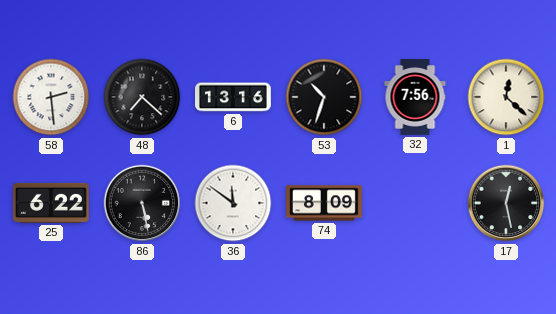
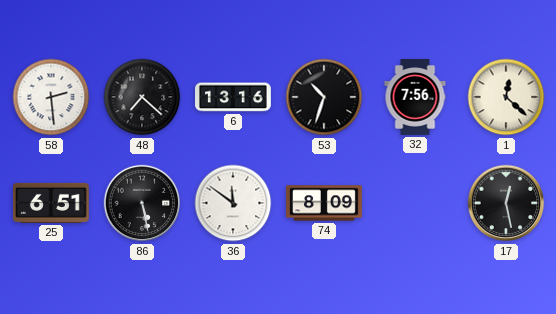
25: 6:22 -> 6:51
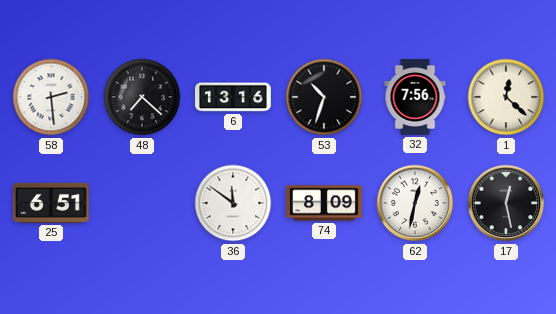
86: 5:28 -> none
62: none -> 12:32
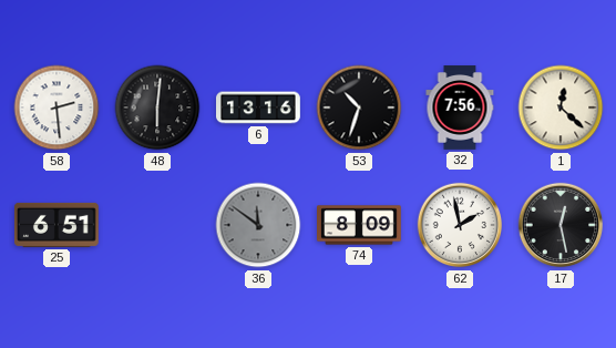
48: 7:22 -> 6:01
36 dial: white -> grey
62: 12:32 -> 1:58
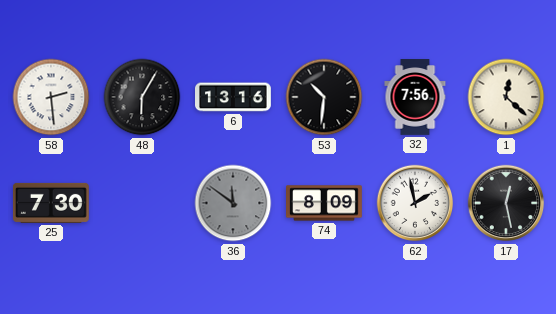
48: 6:01 -> 6:05
53: 10:33 -> 10:31
25: 6:51 -> 7:30
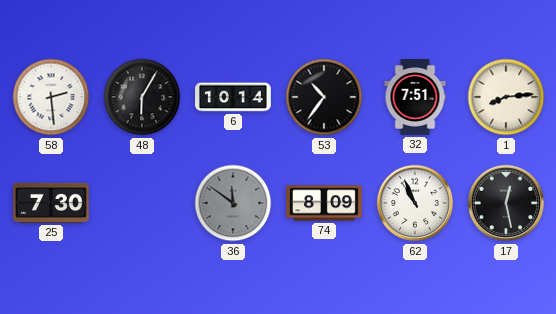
6: 13:16 -> 10:14
53: 10:31 -> 10:36
32: 7:56 -> 7:51
1: 12:22 -> 8:14
62: 1:58 -> 10:56
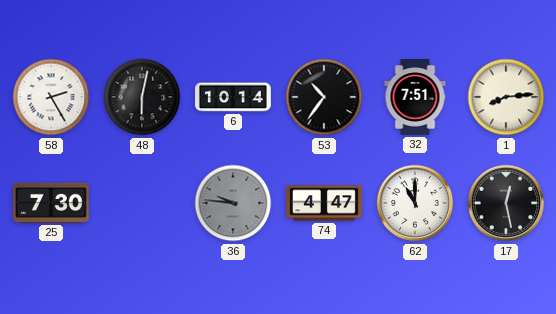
58: 2:29 -> 2:25
48: 6:05 -> 6:02
36: 11:51 -> 9:46
74: 8:09 -> 4:47
62: 10:56 -> 11:00
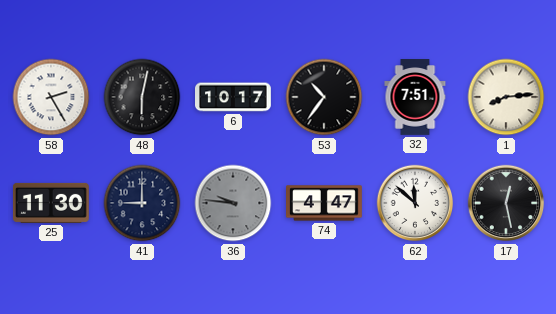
6: 10:14 -> 10:17
25: 7:30 -> 11:30
41: none -> 9:00
62: 11:00 -> 11:52
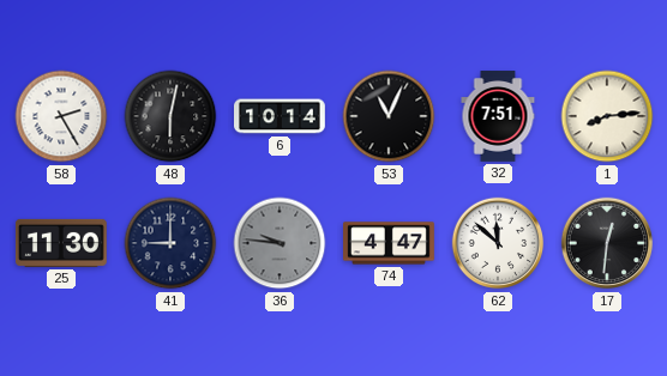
6: 10:17 -> 10:14
53: 10:36 -> 11:04
17: 12:28 -> 12:31
